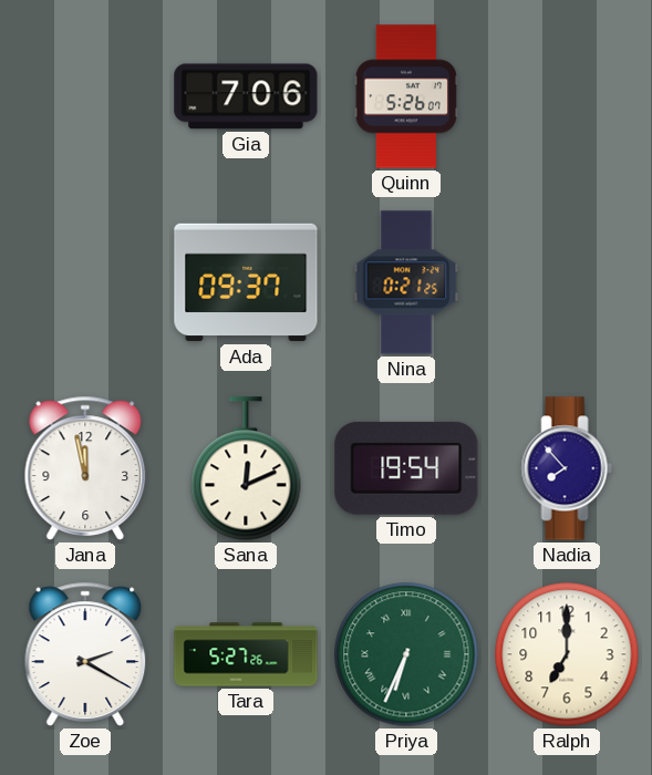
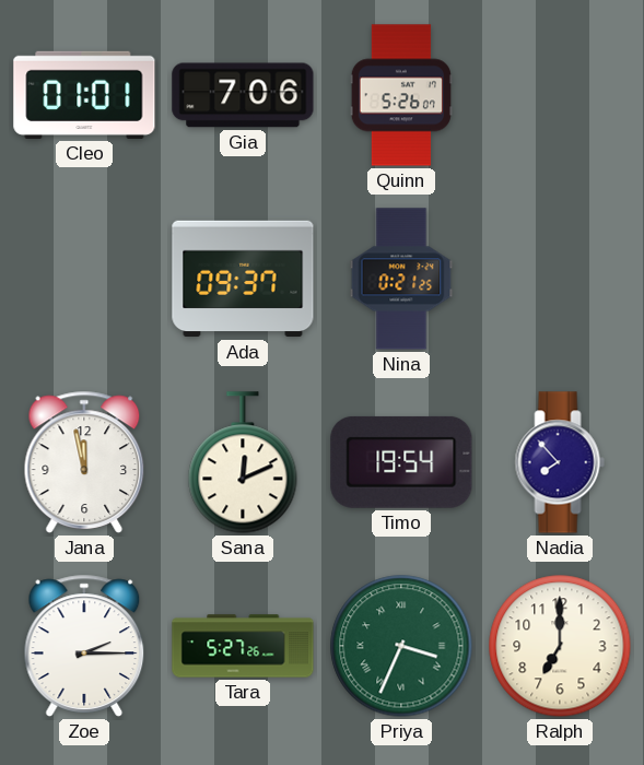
Cleo: none -> 01:01
Zoe: 2:20 -> 2:15
Priya: 6:34 -> 3:34
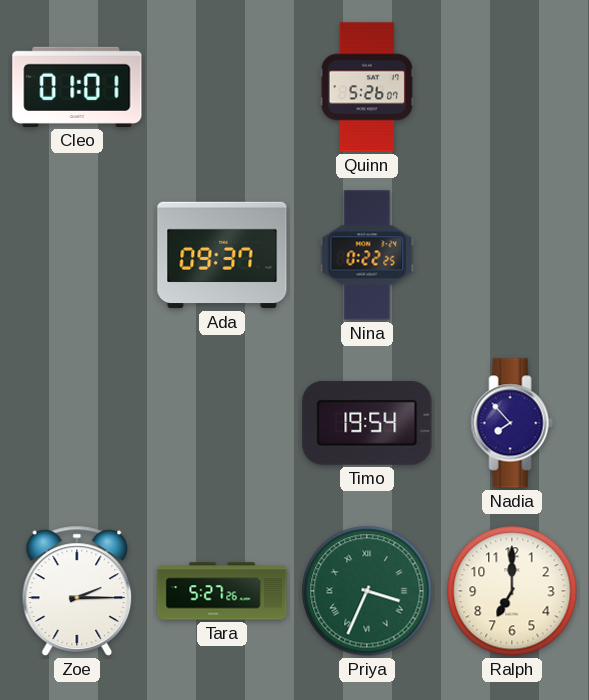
Gia: 7:06 -> none
Nina: 0:21 -> 0:22
Jana: 11:58 -> none
Sana: 12:11 -> none
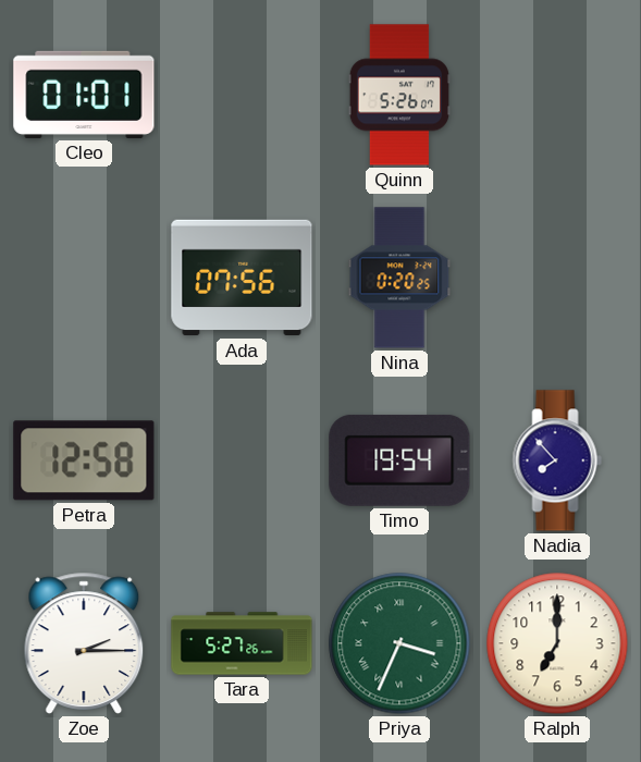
Ada: 09:37 -> 07:56
Nina: 0:22 -> 0:20
Petra: none -> 12:58
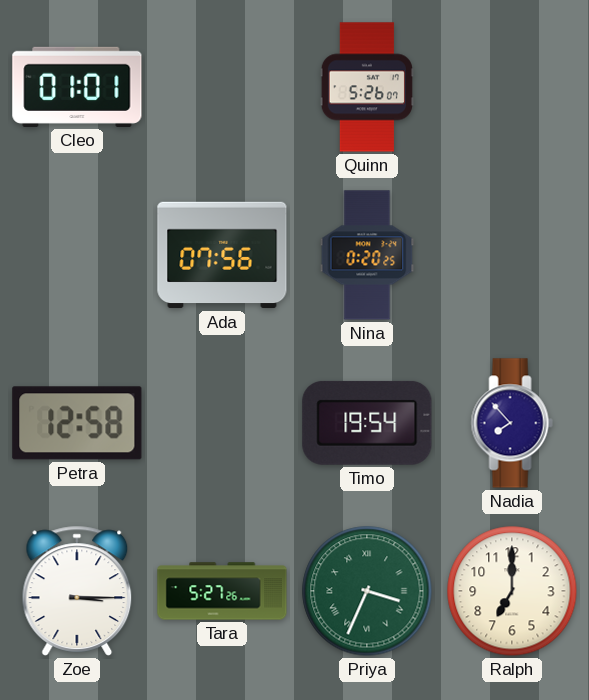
Zoe: 2:15 -> 3:15
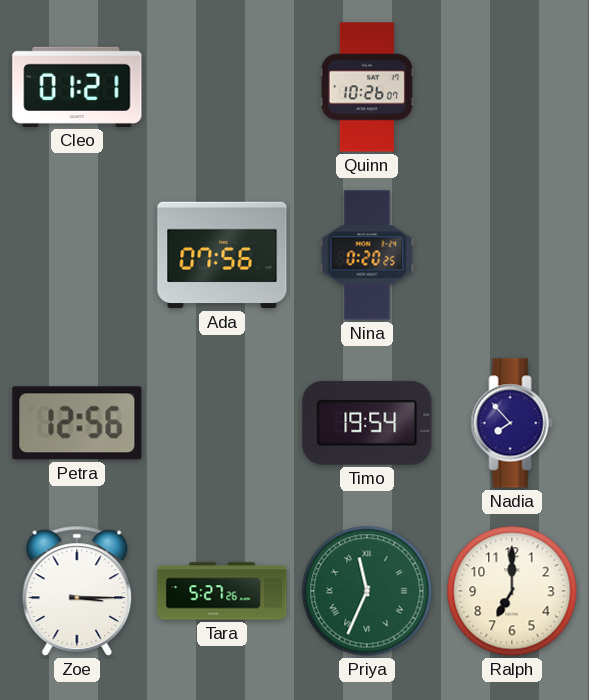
Cleo: 01:01 -> 01:21
Quinn: 5:26 -> 10:26
Petra: 12:58 -> 12:56
Priya: 3:34 -> 11:34
